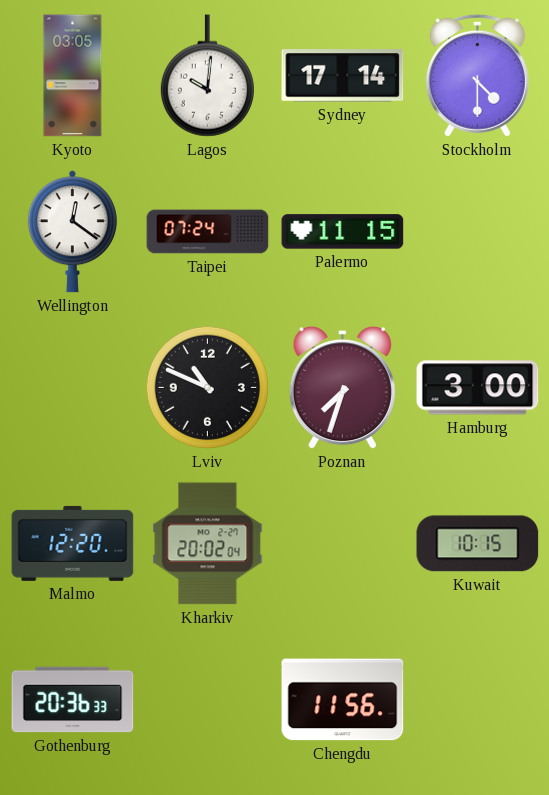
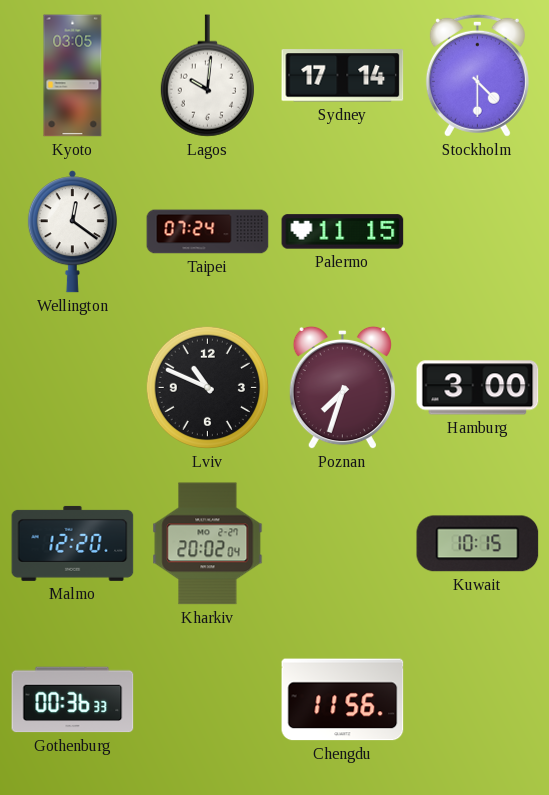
Gothenburg: 20:36 -> 00:36
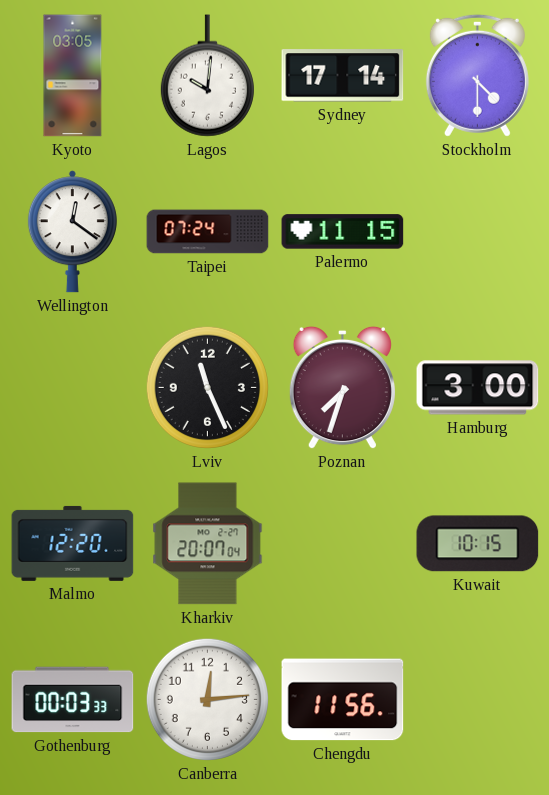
Lviv: 10:49 -> 11:26
Kharkiv: 20:02 -> 20:07
Gothenburg: 00:36 -> 00:03
Canberra: none -> 12:14
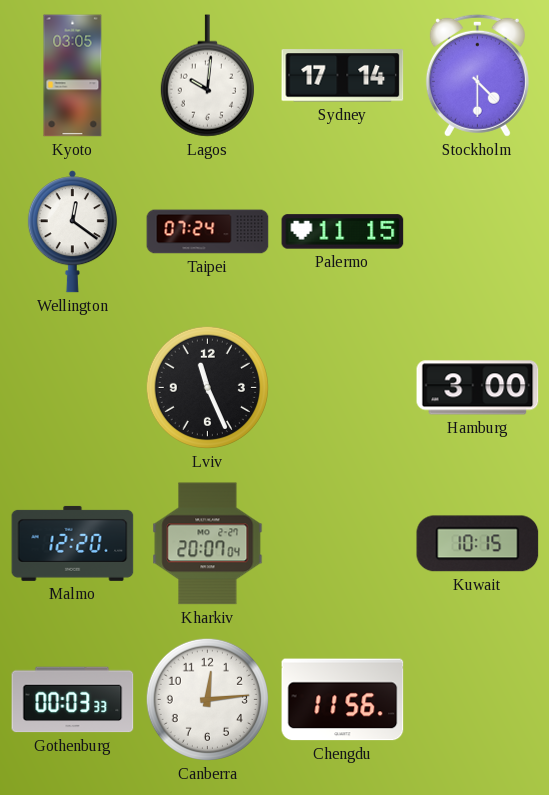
Poznan: 7:33 -> none
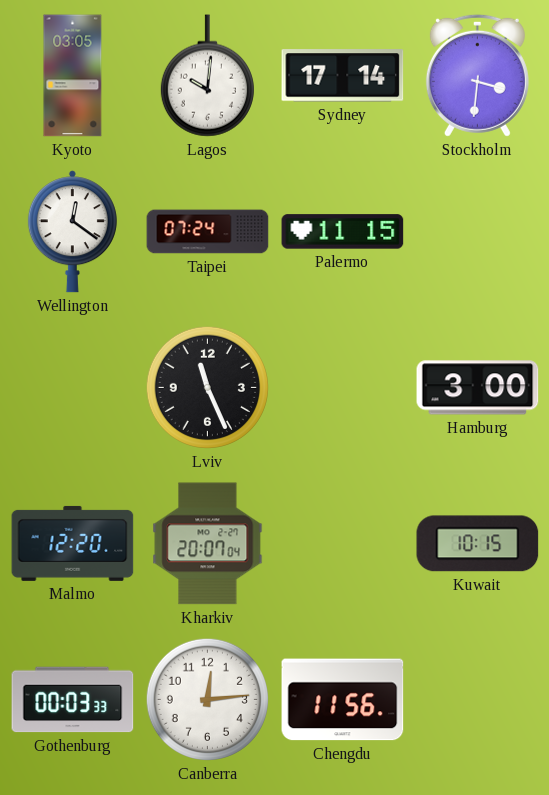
Stockholm: 4:30 -> 3:31
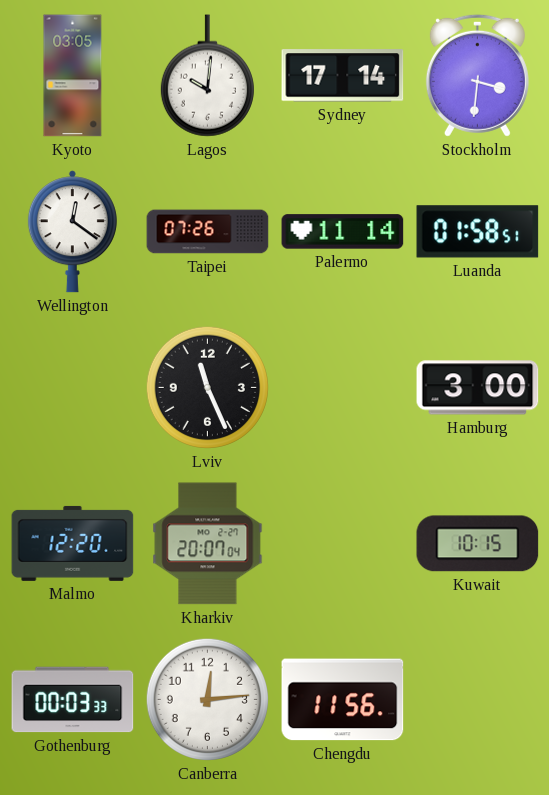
Taipei: 07:24 -> 07:26
Palermo: 11:15 -> 11:14
Luanda: none -> 01:58
